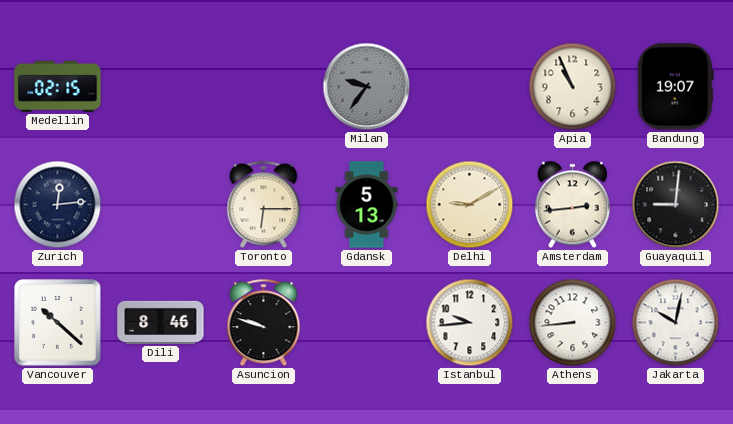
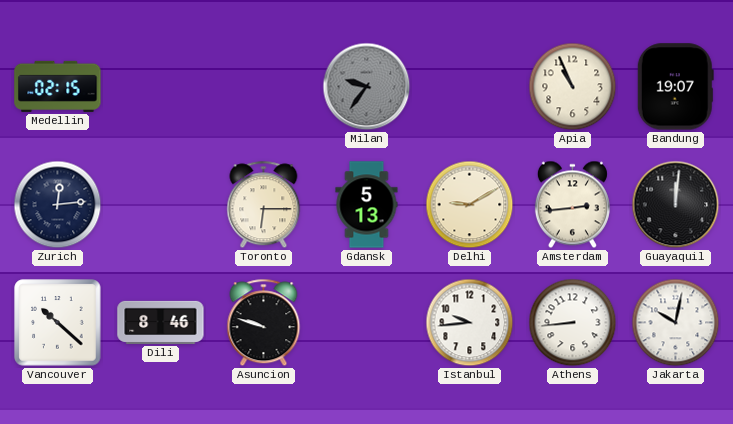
Guayaquil: 9:01 -> 12:01
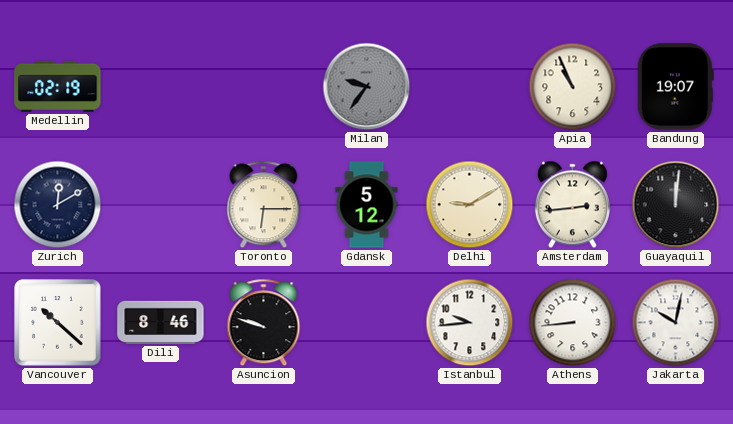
Medellin: 02:15 -> 02:19
Zurich: 12:14 -> 12:10
Gdansk: 5:13 -> 5:12
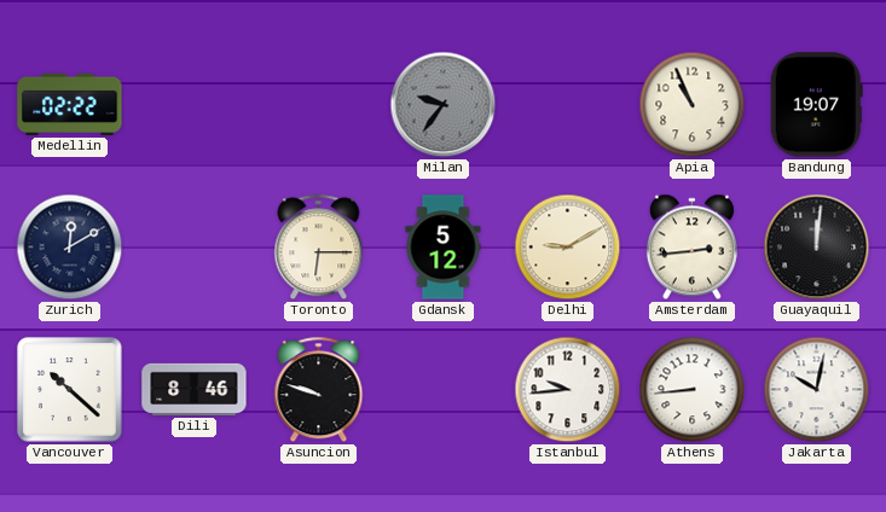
Medellin: 02:19 -> 02:22
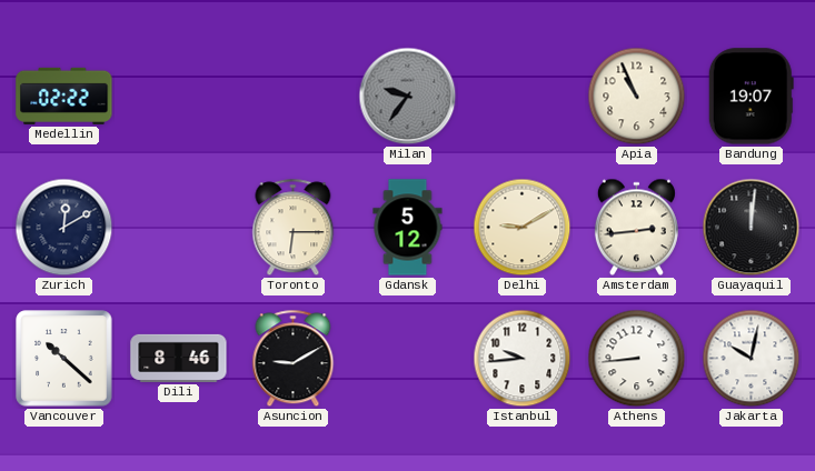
Asuncion: 9:48 -> 9:10
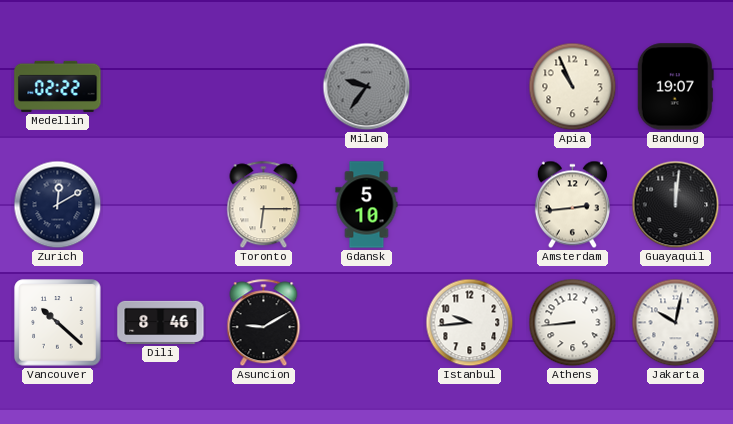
Gdansk: 5:12 -> 5:10
Delhi: 9:10 -> none
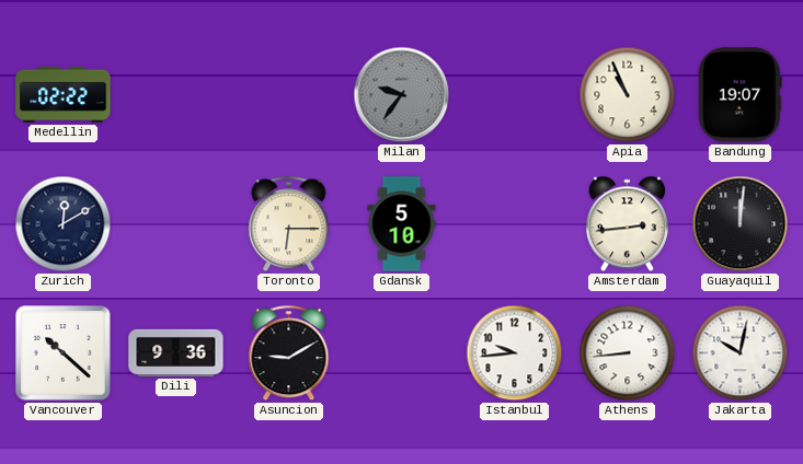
Dili: 8:46 -> 9:36
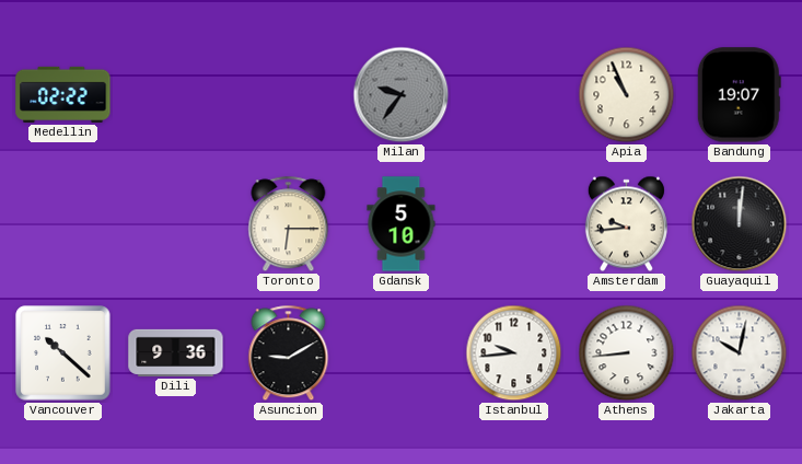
Zurich: 12:10 -> none
Amsterdam: 2:44 -> 9:44
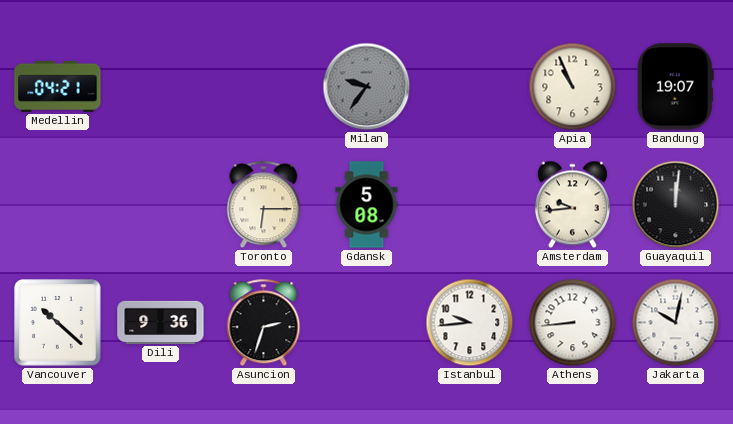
Medellin: 02:22 -> 04:21
Gdansk: 5:10 -> 5:08
Asuncion: 9:10 -> 2:33
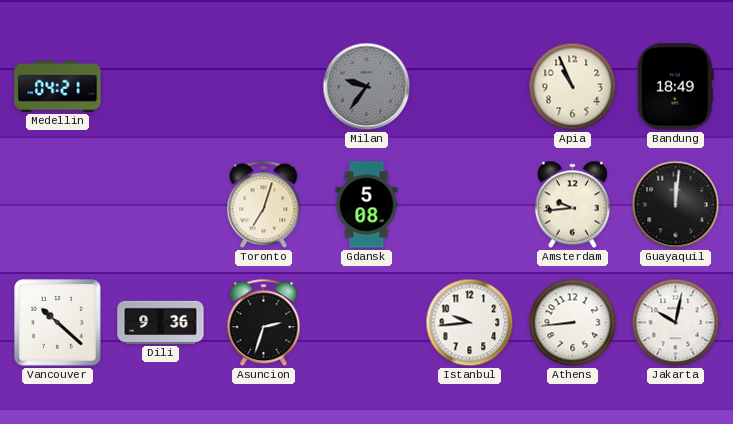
Bandung: 19:07 -> 18:49
Toronto: 6:15 -> 7:03
